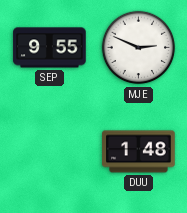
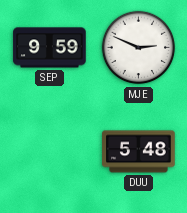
SEP: 9:55 -> 9:59
DUU: 1:48 -> 5:48
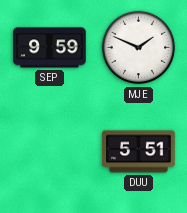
MJE: 2:49 -> 1:49
DUU: 5:48 -> 5:51
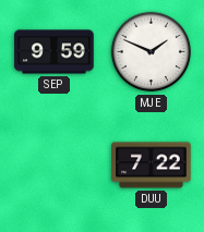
DUU: 5:51 -> 7:22
